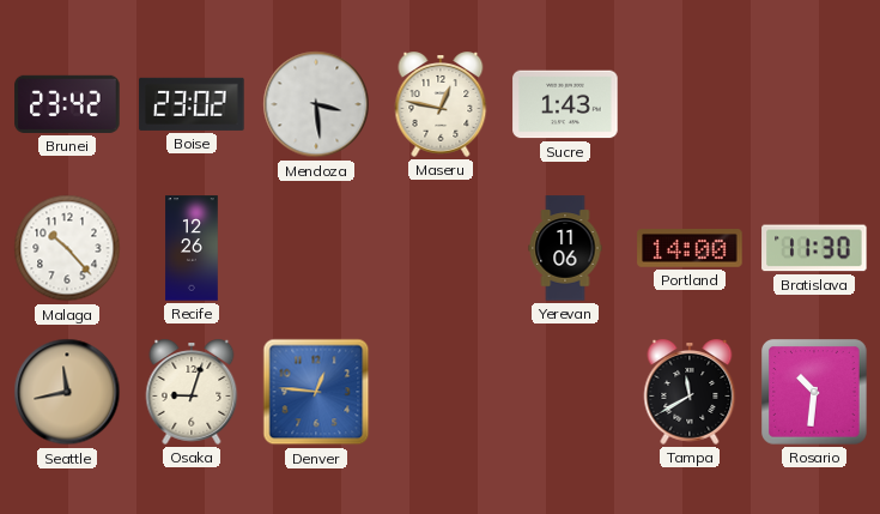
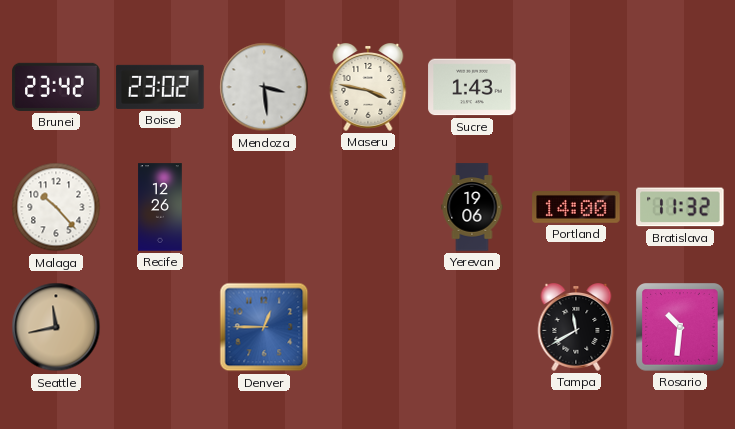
Maseru: 12:47 -> 3:47
Yerevan: 11:06 -> 19:06
Bratislava: 11:30 -> 11:32
Osaka: 9:03 -> none
Denver: 12:46 -> 12:45
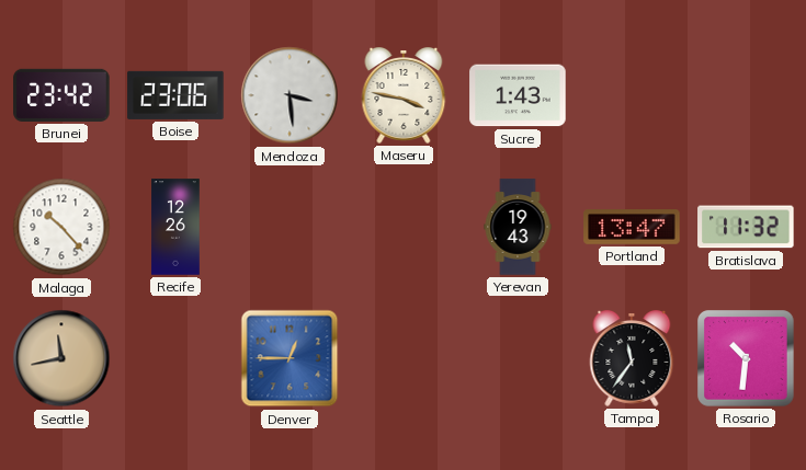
Boise: 23:02 -> 23:06
Yerevan: 19:06 -> 19:43
Portland: 14:00 -> 13:47
Tampa: 11:40 -> 11:36
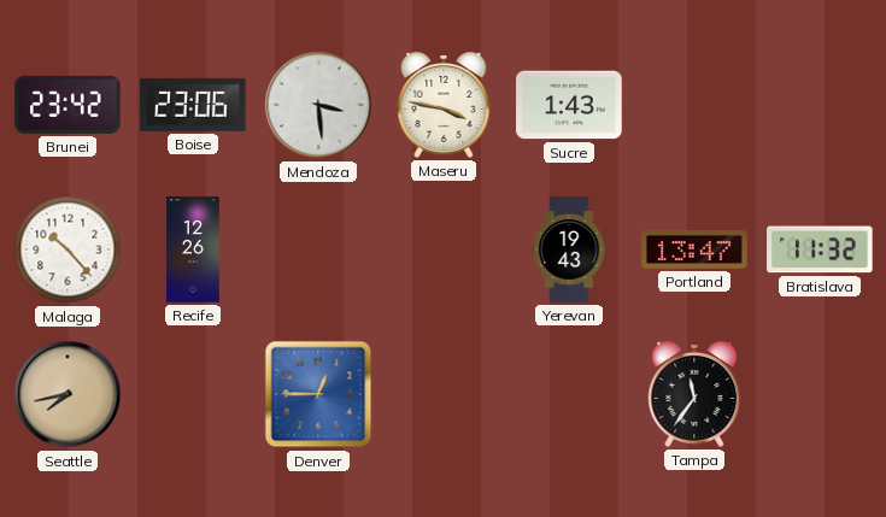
Seattle: 11:43 -> 7:43
Rosario: 10:31 -> none
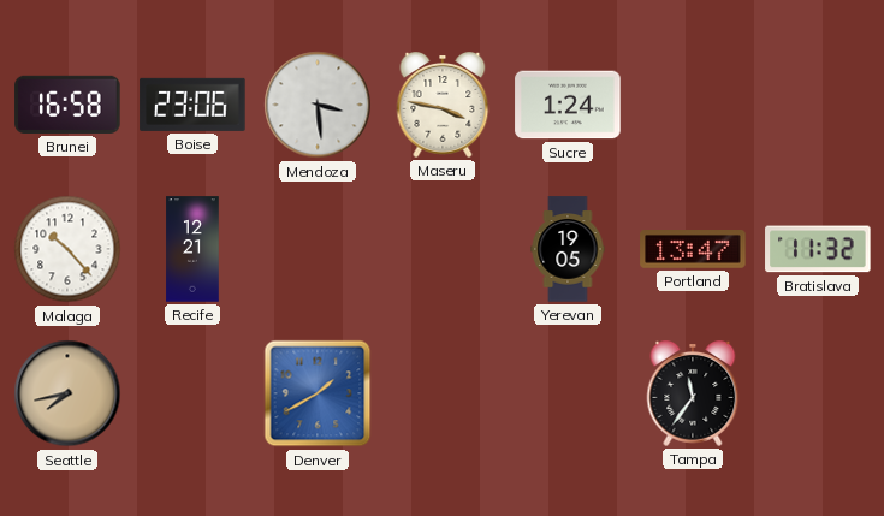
Brunei: 23:42 -> 16:58
Sucre: 1:43 -> 1:24
Recife: 12:26 -> 12:21
Yerevan: 19:43 -> 19:05
Denver: 12:45 -> 1:40
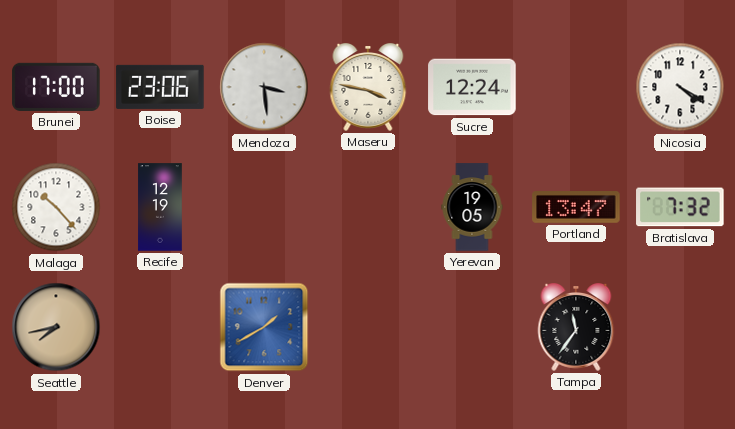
Brunei: 16:58 -> 17:00
Sucre: 1:24 -> 12:24
Nicosia: none -> 4:20
Recife: 12:21 -> 12:19
Bratislava: 11:32 -> 7:32
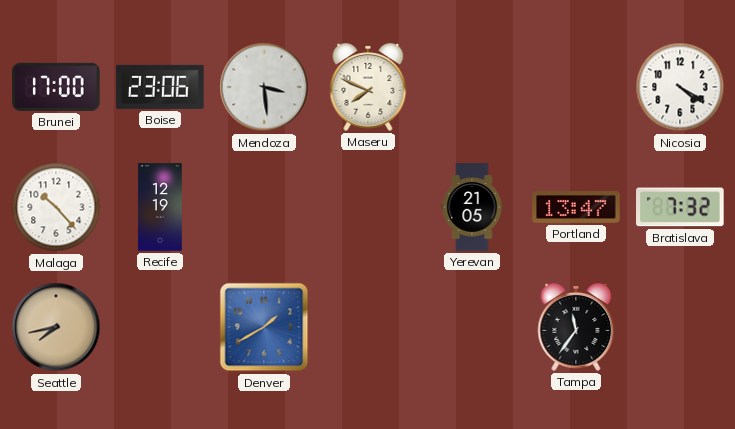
Maseru: 3:47 -> 7:49
Sucre: 12:24 -> none
Yerevan: 19:05 -> 21:05
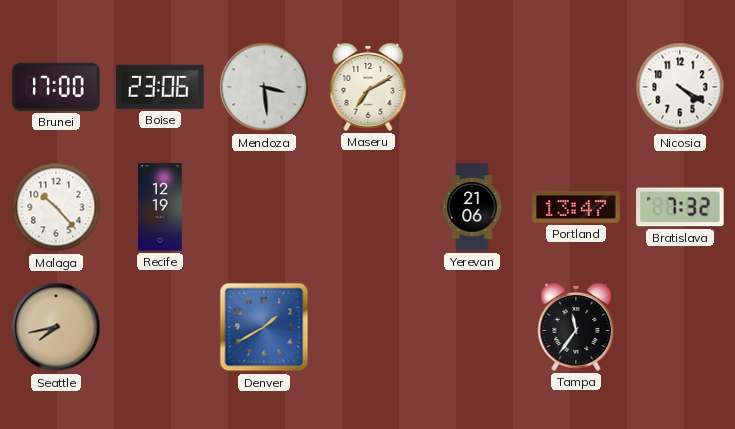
Maseru: 7:49 -> 7:10
Yerevan: 21:05 -> 21:06
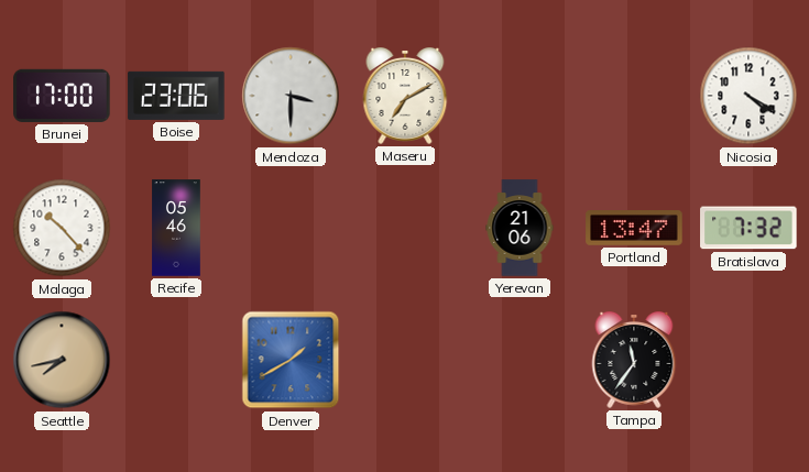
Mendoza: 3:29 -> 3:30
Recife: 12:19 -> 05:46
